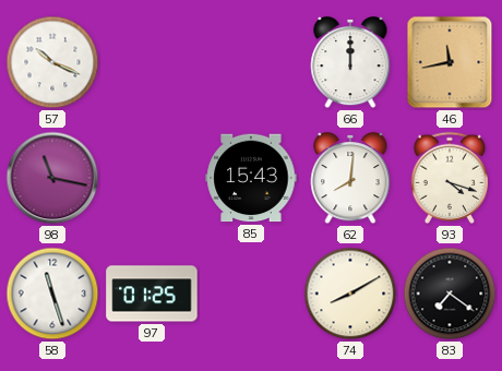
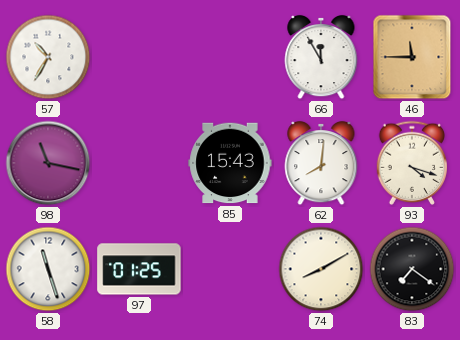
57: 10:19 -> 10:35
66: 12:00 -> 11:55
46: 11:43 -> 11:45
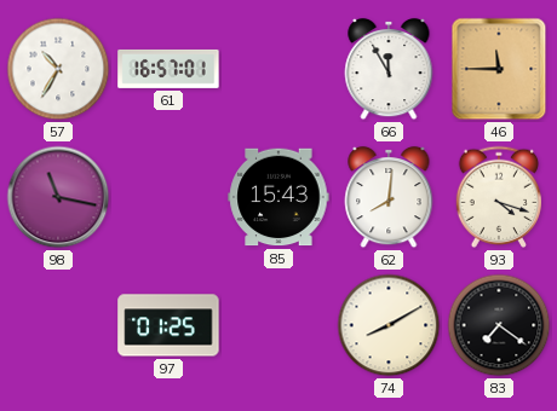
61: none -> 16:57
58: 11:27 -> none
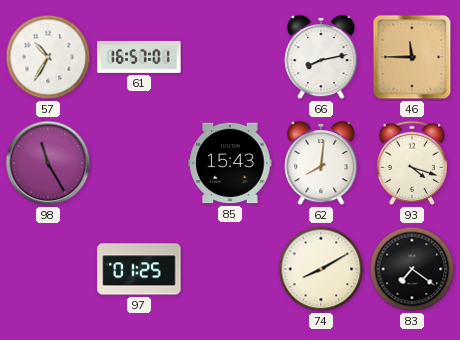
66: 11:55 -> 8:13
98: 11:17 -> 11:25
